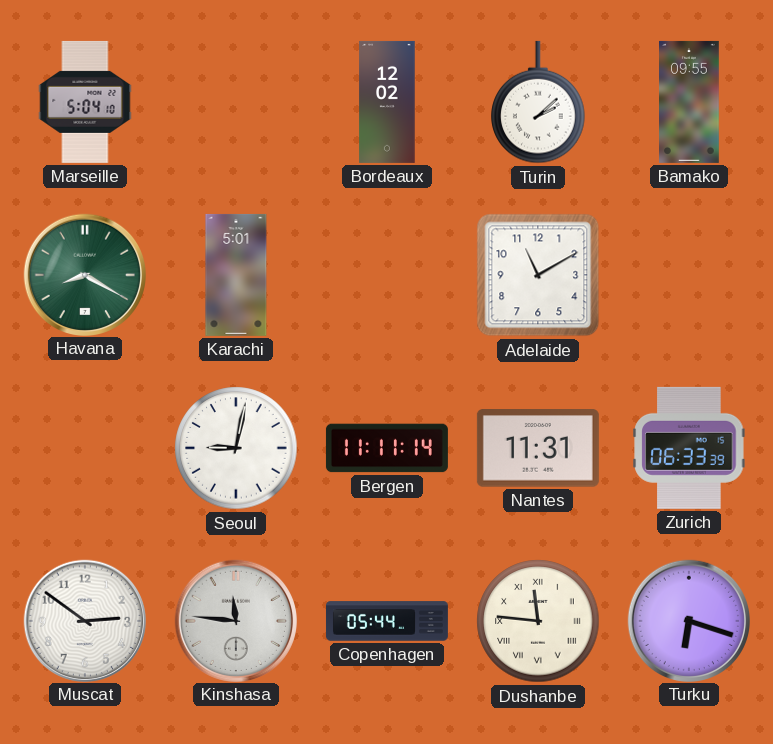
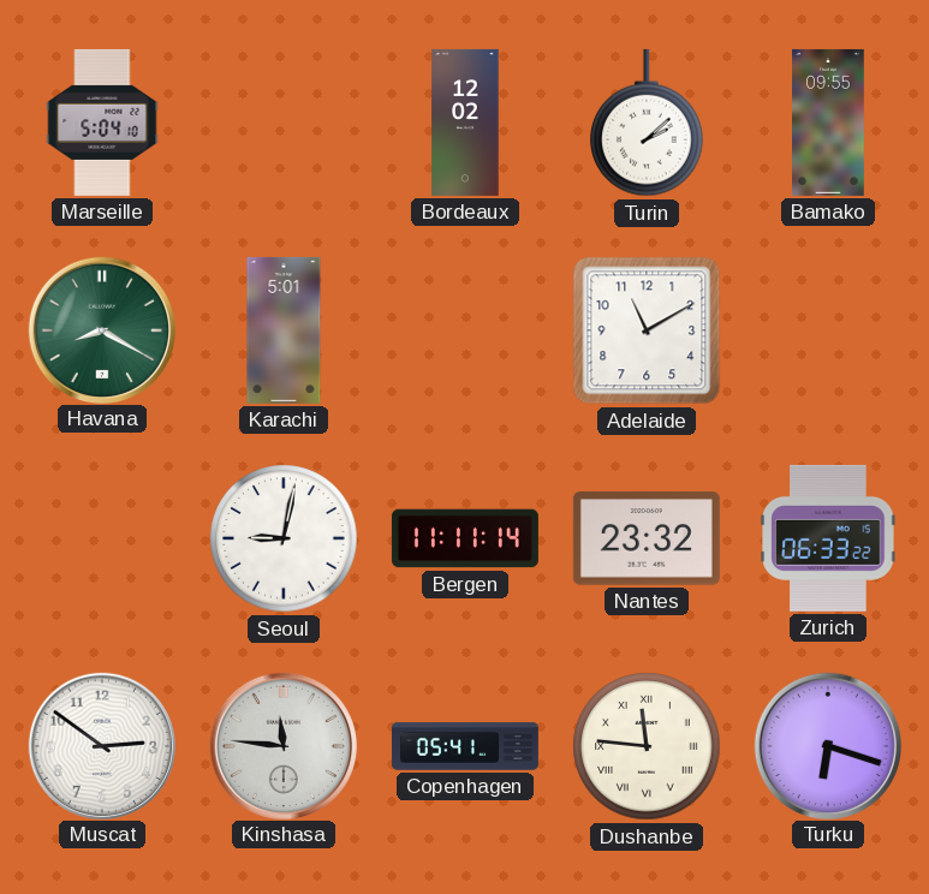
Nantes: 11:31 -> 23:32
Zurich: 06:33:39 -> 06:33:22
Copenhagen: 05:44 -> 05:41
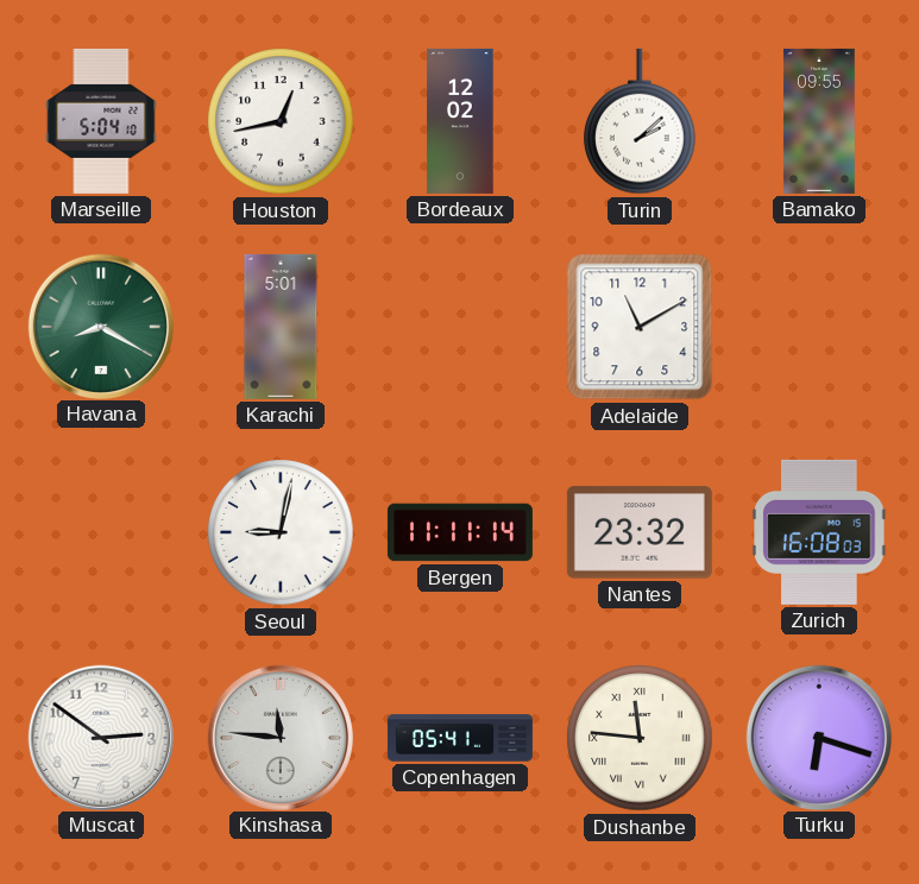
Houston: none -> 12:43
Zurich: 06:33 -> 16:08
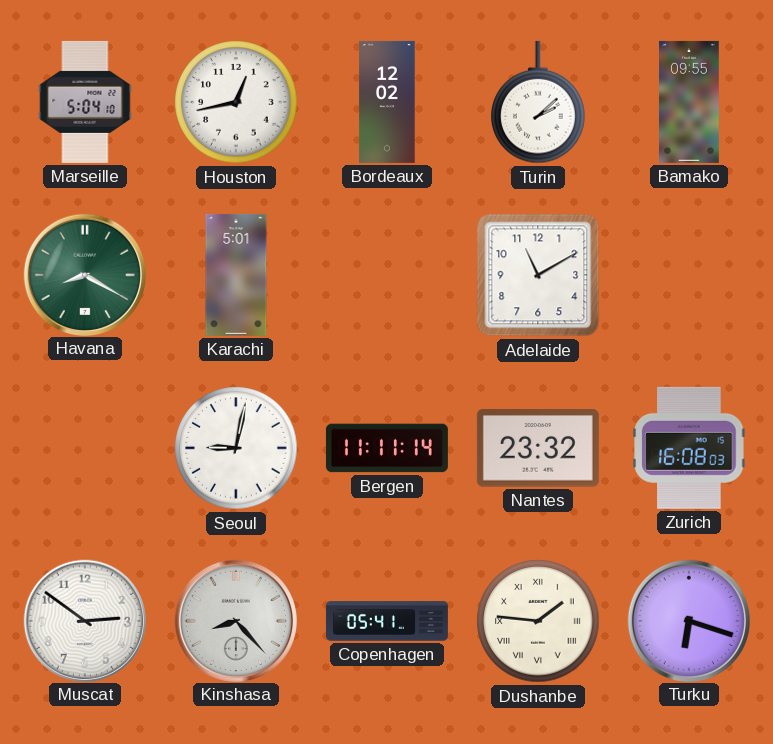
Kinshasa: 11:46 -> 8:23
Dushanbe: 11:46 -> 1:46
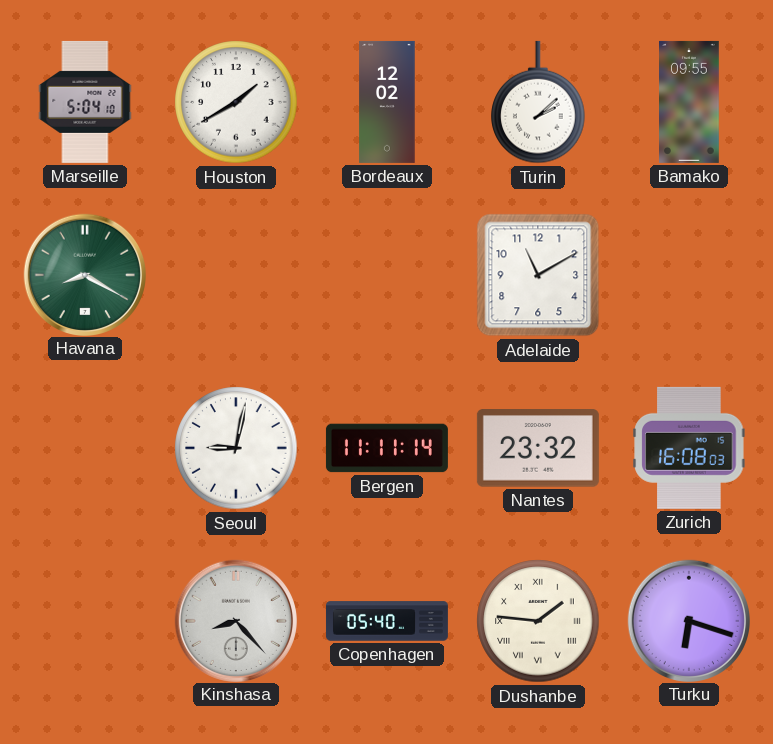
Houston: 12:43 -> 1:40
Karachi: 5:01 -> none
Muscat: 2:51 -> none
Copenhagen: 05:41 -> 05:40
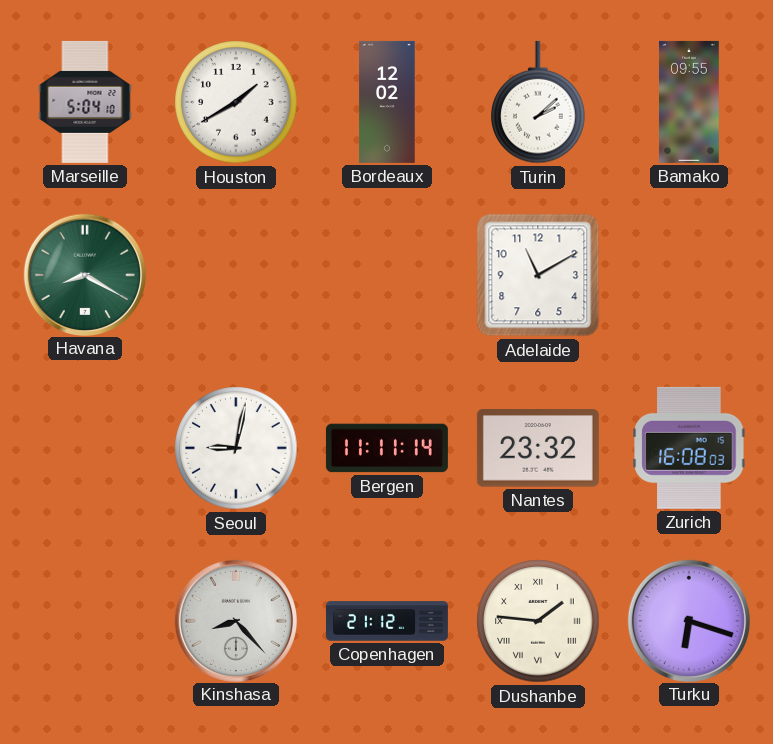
Copenhagen: 05:40 -> 21:12
